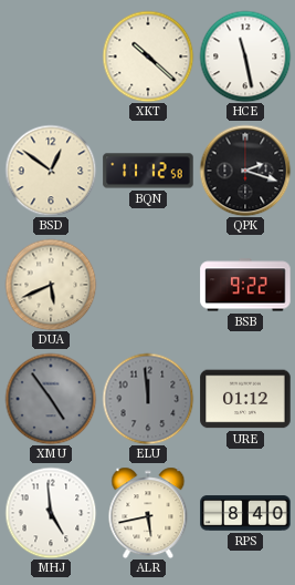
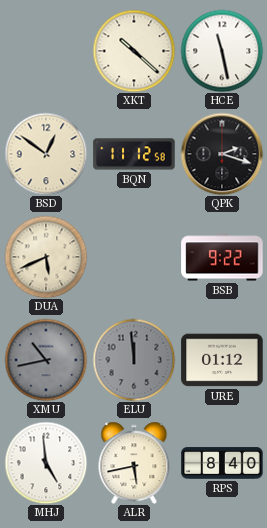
XMU: 4:54 -> 10:43
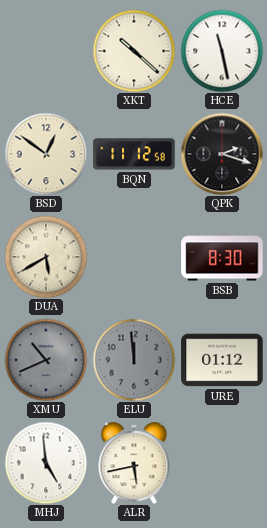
DUA: 5:41 -> 5:40
BSB: 9:22 -> 8:30
XMU: 10:43 -> 10:41
RPS: 8:40 -> none
